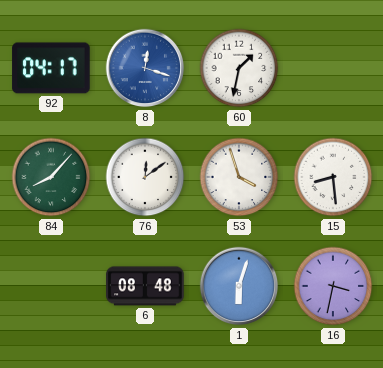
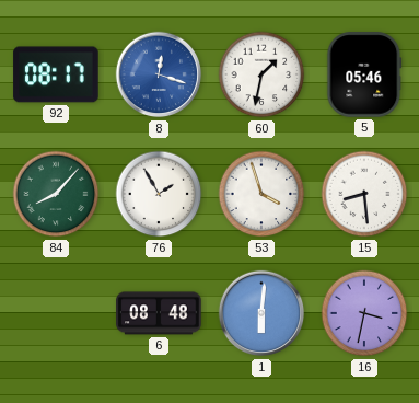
92: 04:17 -> 08:17
5: none -> 05:46
76: 12:09 -> 1:55
1: 6:03 -> 6:01
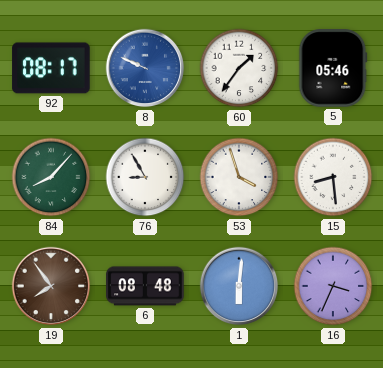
8: 12:18 -> 9:49
60: 1:32 -> 1:36
76: 1:55 -> 8:55
19: none -> 7:54
16: 3:32 -> 3:34
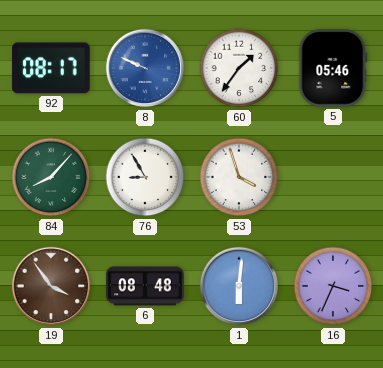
15: 8:29 -> none
19: 7:54 -> 3:54
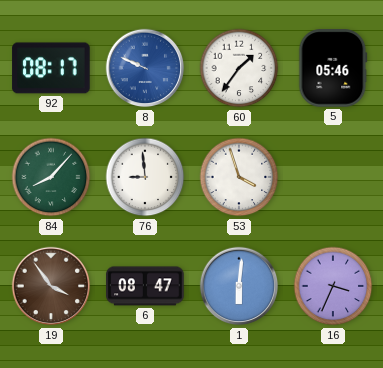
76: 8:55 -> 8:59
6: 08:48 -> 08:47
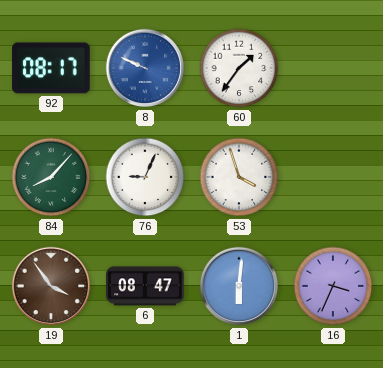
5: 05:46 -> none
76: 8:59 -> 9:04
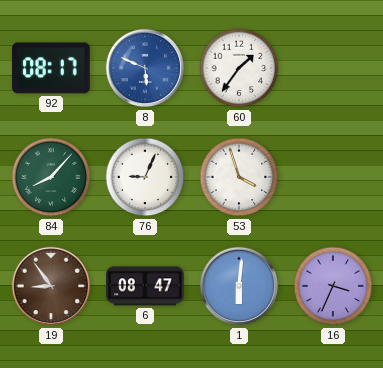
8: 9:49 -> 5:49
19: 3:54 -> 8:54
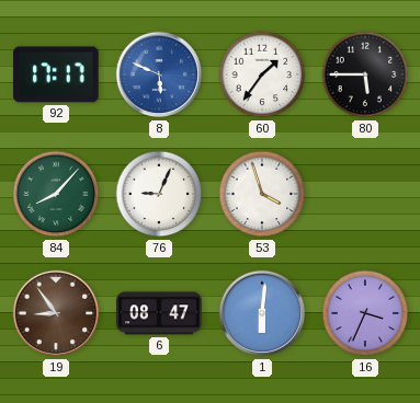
92: 08:17 -> 17:17
80: none -> 5:45
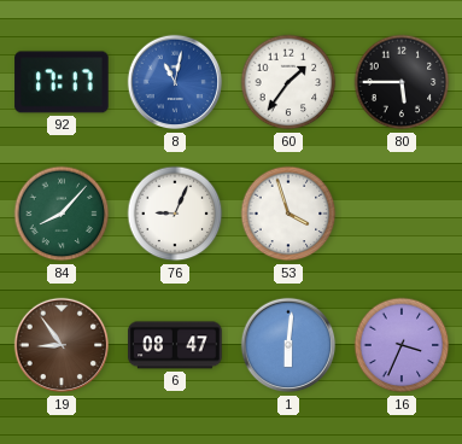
8: 5:49 -> 11:02
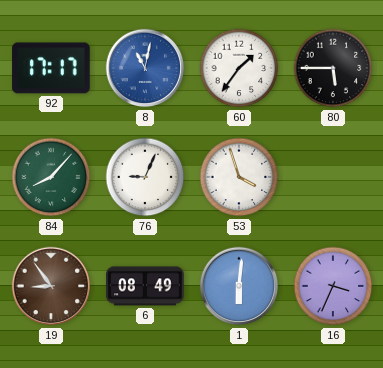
6: 08:47 -> 08:49
